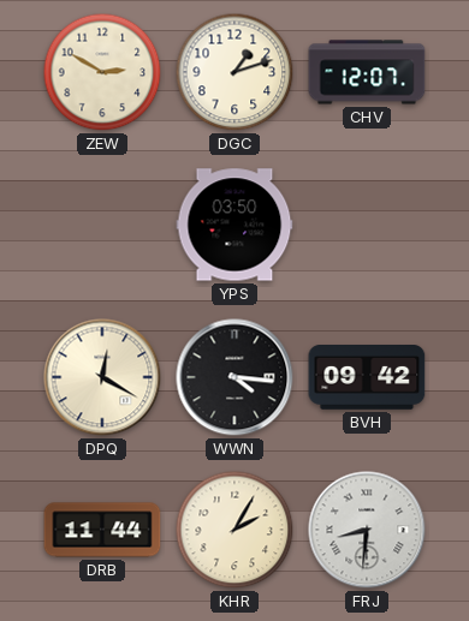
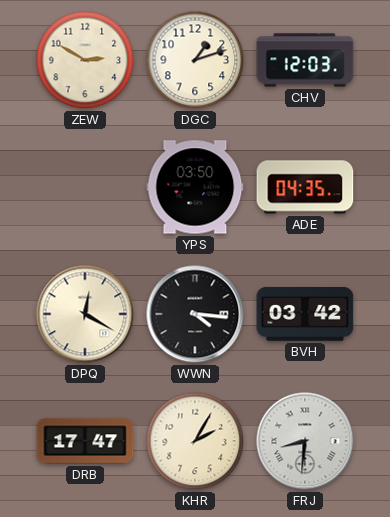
CHV: 12:07 -> 12:03
ADE: none -> 04:35
BVH: 09:42 -> 03:42
DRB: 11:44 -> 17:47
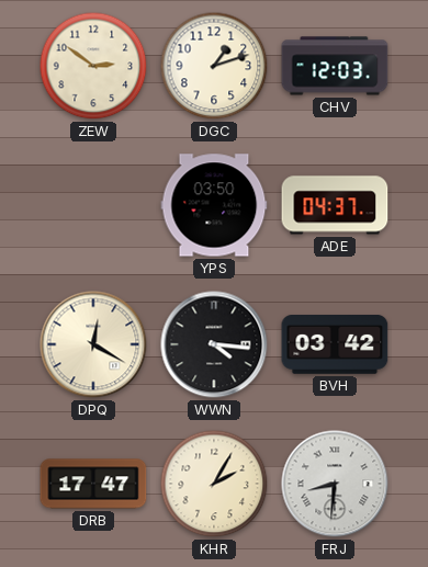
ZEW: 2:50 -> 2:51
ADE: 04:35 -> 04:37
